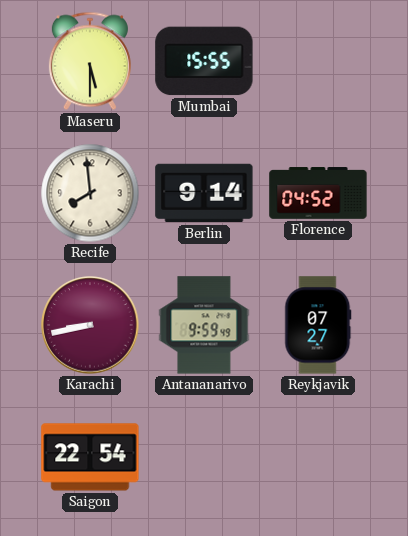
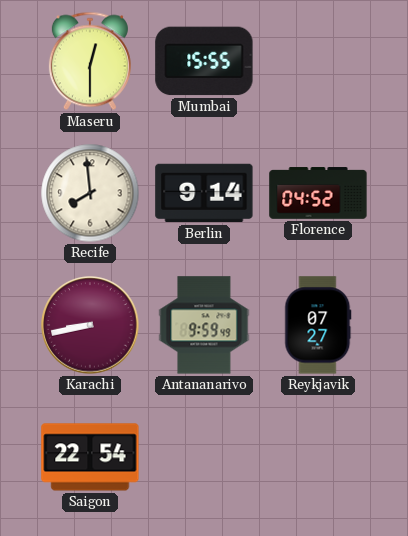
Maseru: 5:30 -> 12:30
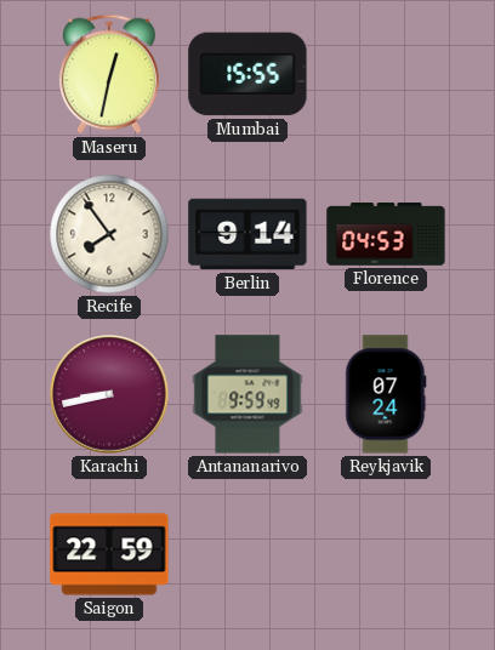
Maseru: 12:30 -> 12:32
Recife: 7:59 -> 7:54
Florence: 04:52 -> 04:53
Reykjavik: 07:27 -> 07:24
Saigon: 22:54 -> 22:59
